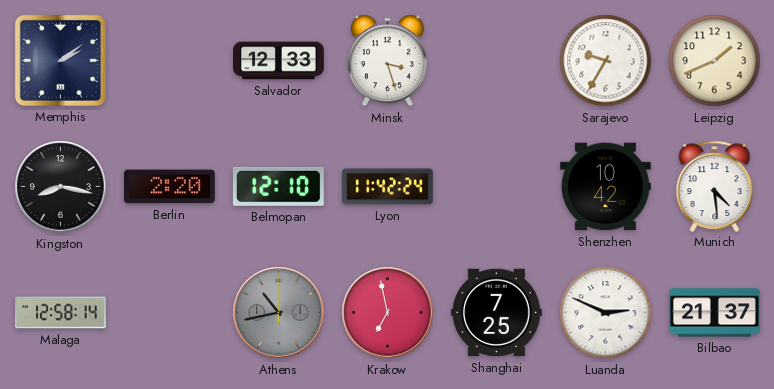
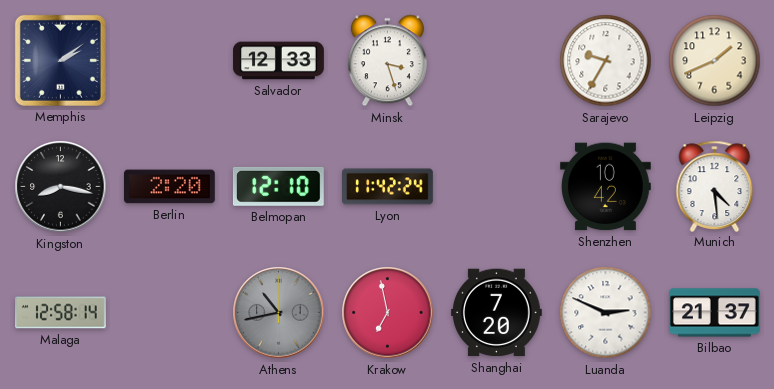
Shanghai: 7:25 -> 7:20
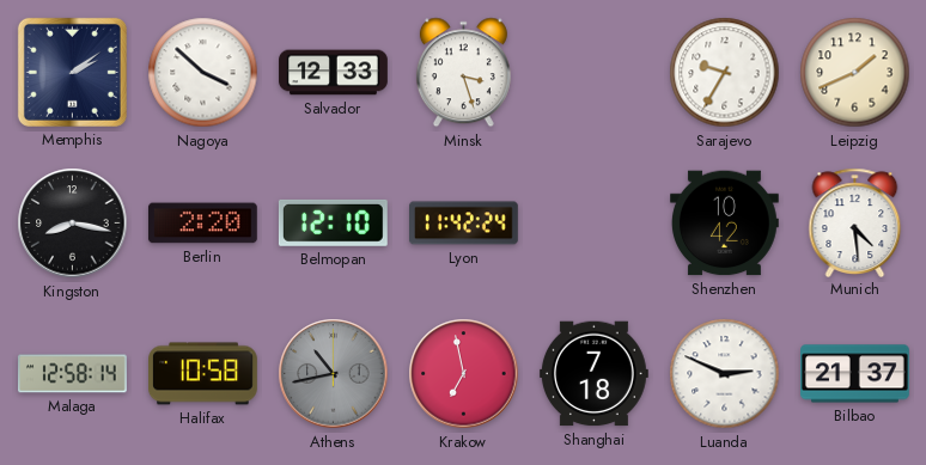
Nagoya: none -> 3:52
Halifax: none -> 10:58
Shanghai: 7:20 -> 7:18
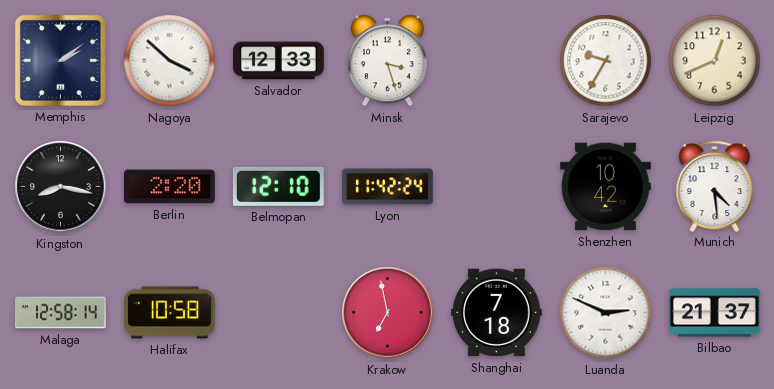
Leipzig: 1:41 -> 12:41
Athens: 10:43 -> none
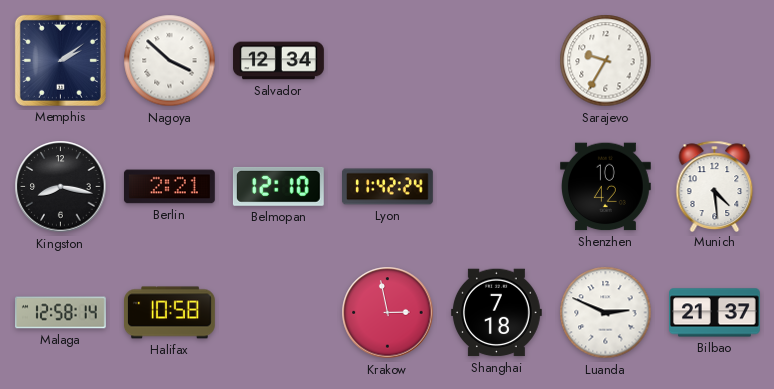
Salvador: 12:33 -> 12:34
Minsk: 3:27 -> none
Leipzig: 12:41 -> none
Berlin: 2:20 -> 2:21
Krakow: 6:58 -> 2:58
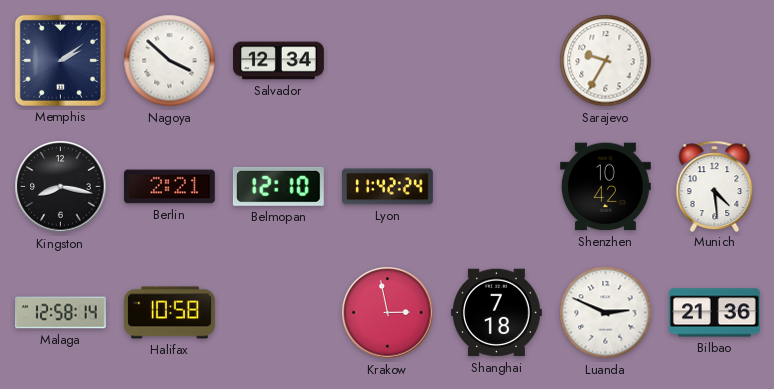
Bilbao: 21:37 -> 21:36
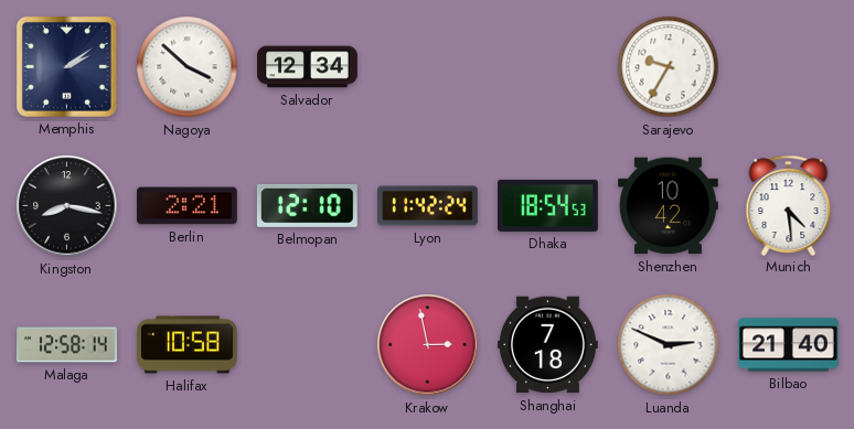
Dhaka: none -> 18:54
Bilbao: 21:36 -> 21:40
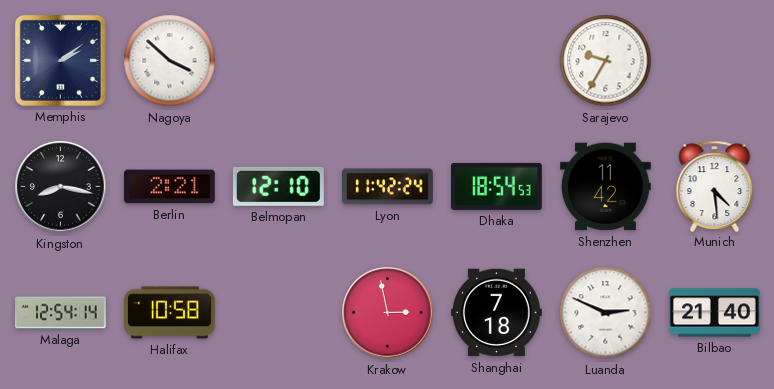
Salvador: 12:34 -> none
Shenzhen: 10:42 -> 11:42
Malaga: 12:58 -> 12:54
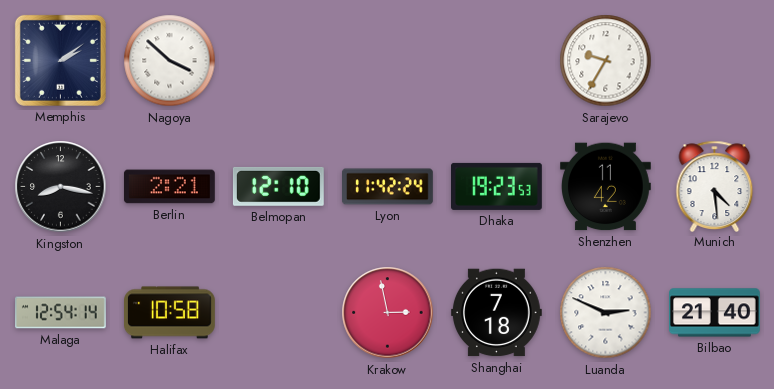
Dhaka: 18:54 -> 19:23
